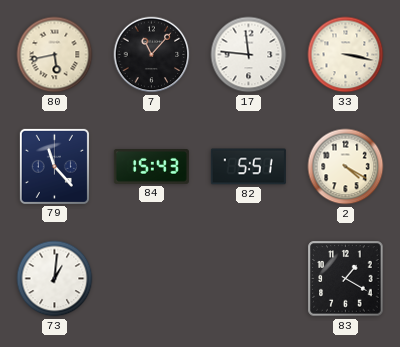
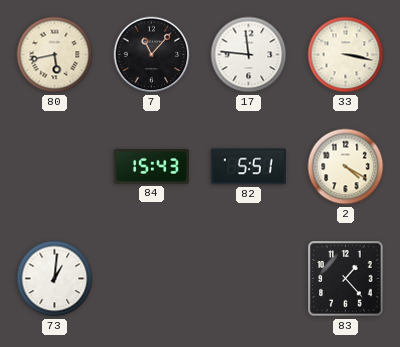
79: 11:23 -> none
83: 1:20 -> 1:23
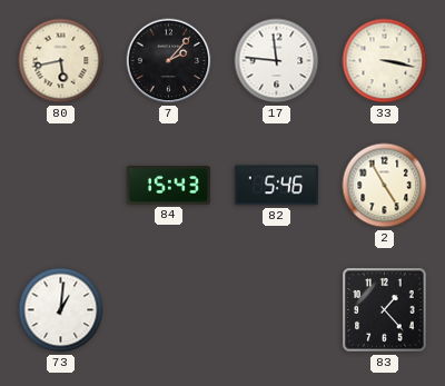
7: 11:07 -> 2:07
82: 5:51 -> 5:46
2: 4:20 -> 4:55
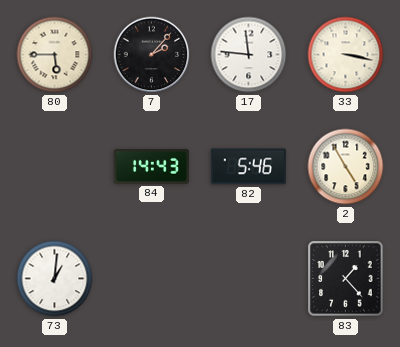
80: 5:43 -> 5:45
84: 15:43 -> 14:43
